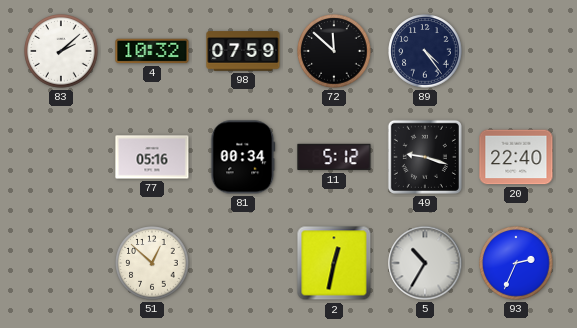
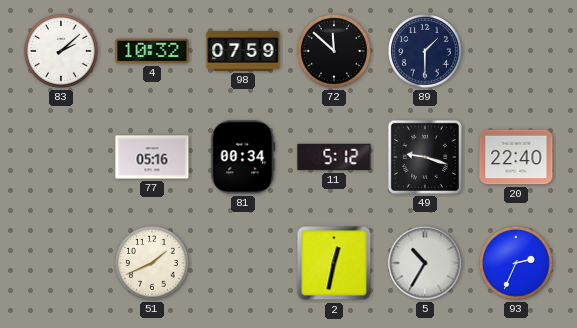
89: 4:24 -> 1:30
51: 12:52 -> 1:41
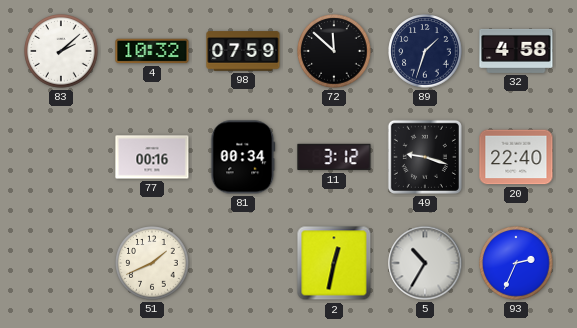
89: 1:30 -> 1:33
32: none -> 4:58
77: 05:16 -> 00:16
11: 5:12 -> 3:12
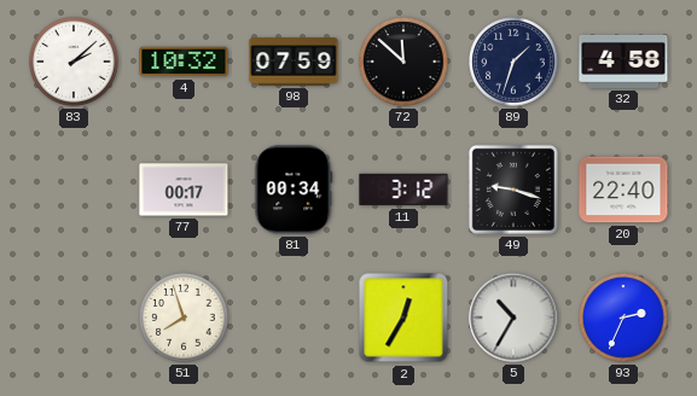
77: 00:16 -> 00:17
51: 1:41 -> 7:57
2: 12:32 -> 12:35
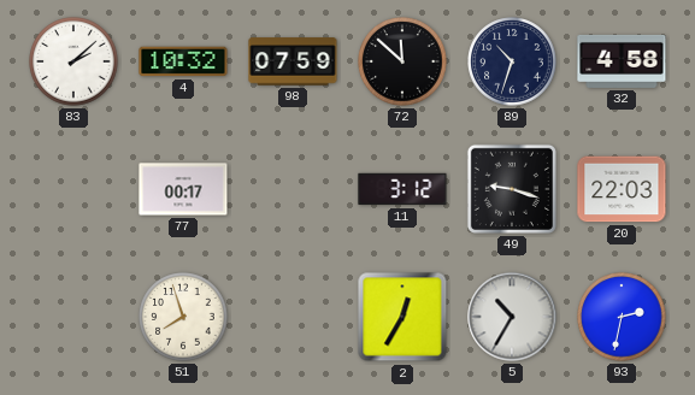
89: 1:33 -> 10:33
81: 00:34 -> none
20: 22:40 -> 22:03
93: 2:34 -> 2:32
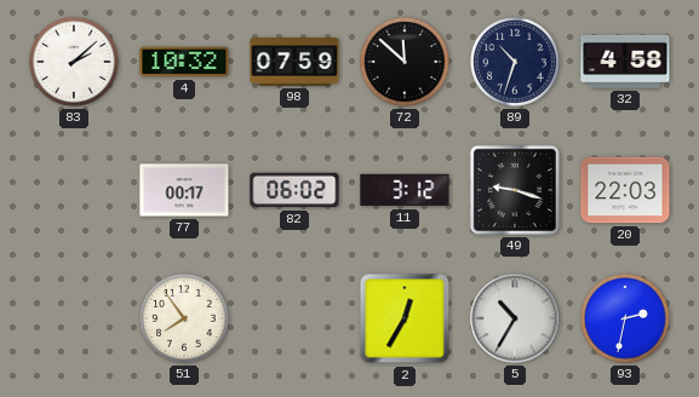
82: none -> 06:02
51: 7:57 -> 7:54
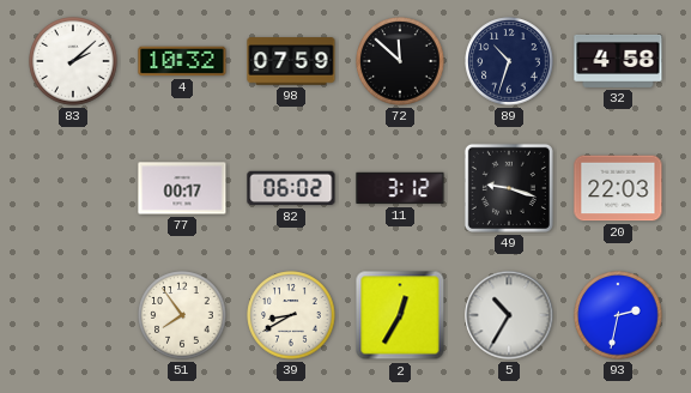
39: none -> 8:40
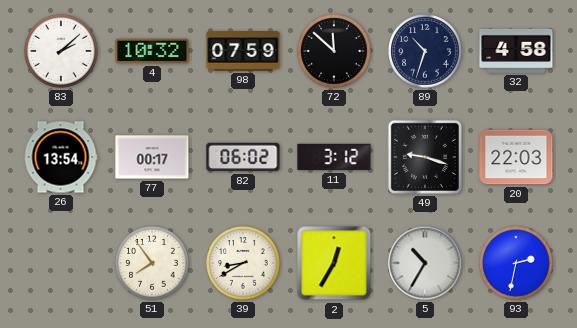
26: none -> 13:54
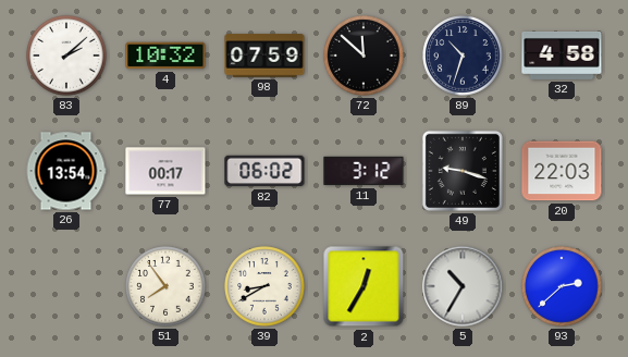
93: 2:32 -> 2:38
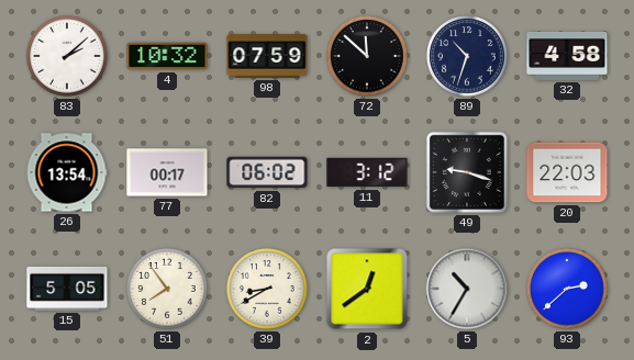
15: none -> 5:05
2: 12:35 -> 12:39
